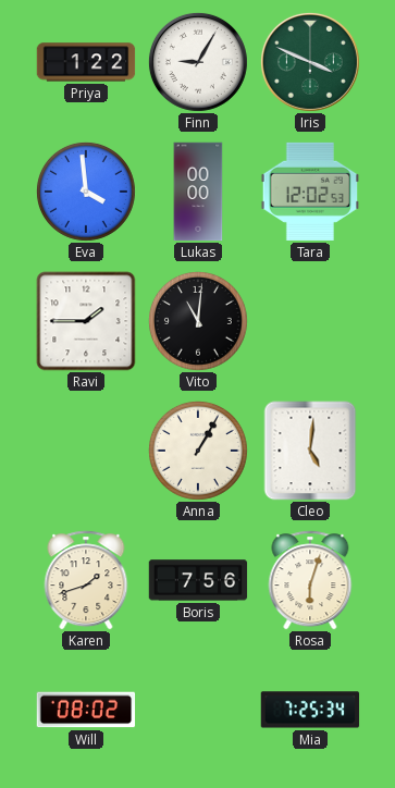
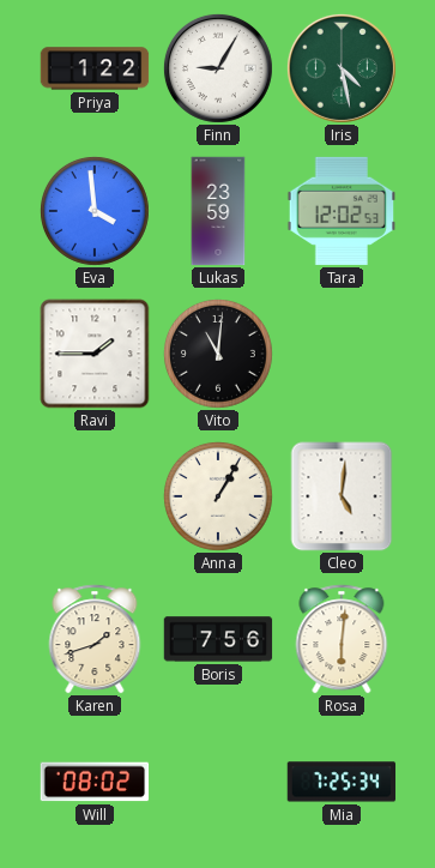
Iris: 3:49 -> 4:28
Lukas: 00:00 -> 23:59
Rosa: 6:03 -> 6:01
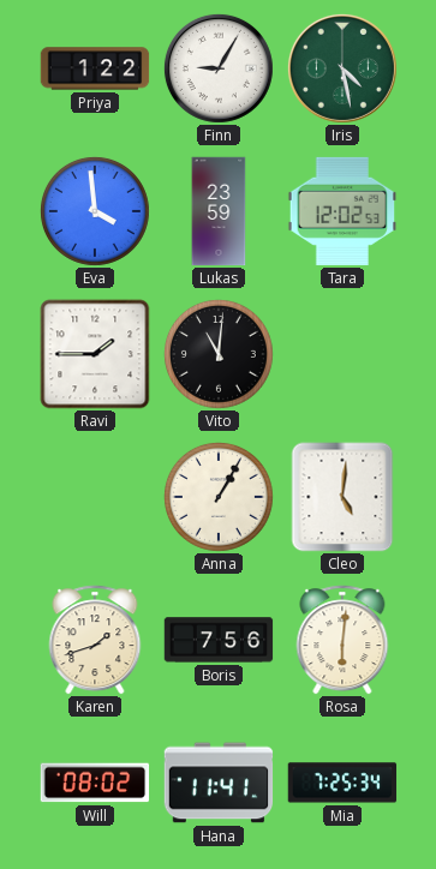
Hana: none -> 11:41
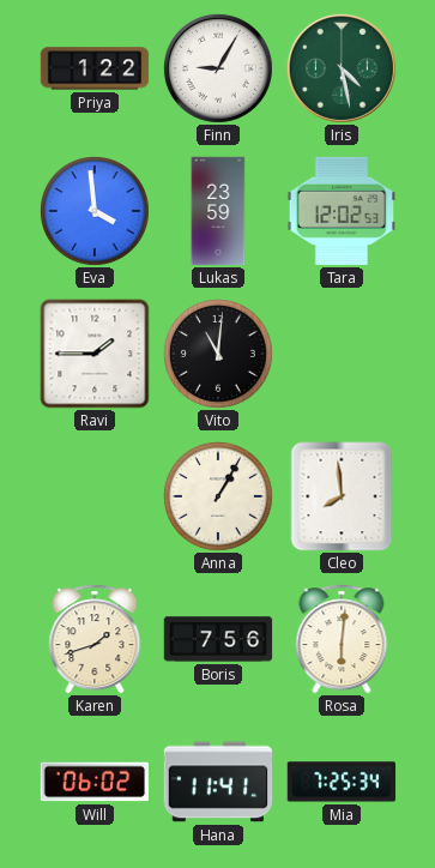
Cleo: 5:01 -> 7:59
Will: 08:02 -> 06:02
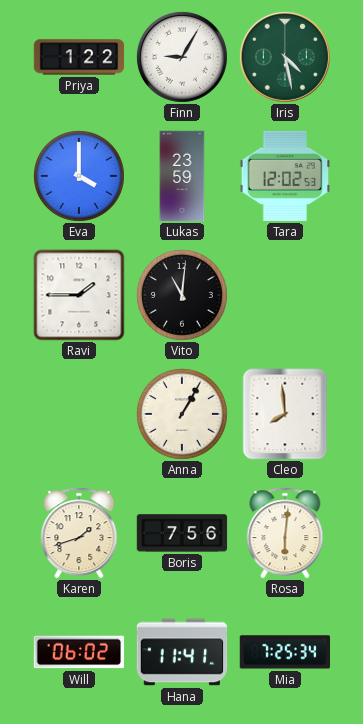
Eva: 3:59 -> 4:00
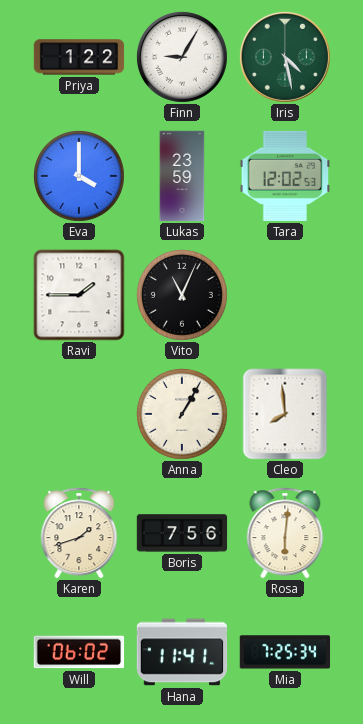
Vito: 11:01 -> 11:04
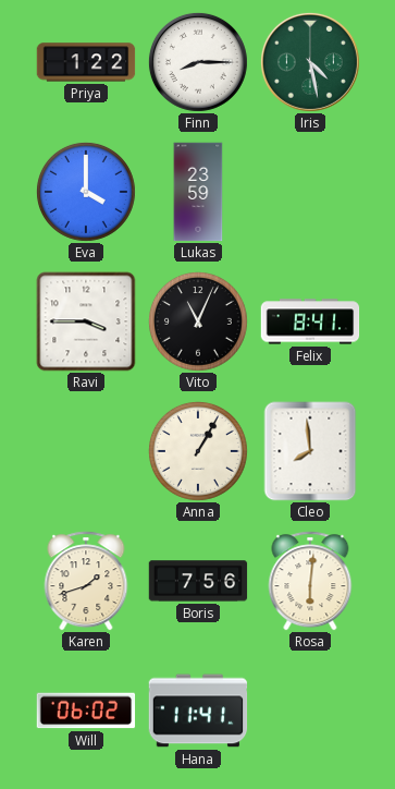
Finn: 9:05 -> 8:15
Tara: 12:02 -> none
Ravi: 1:45 -> 3:45
Felix: none -> 8:41
Mia: 7:25 -> none
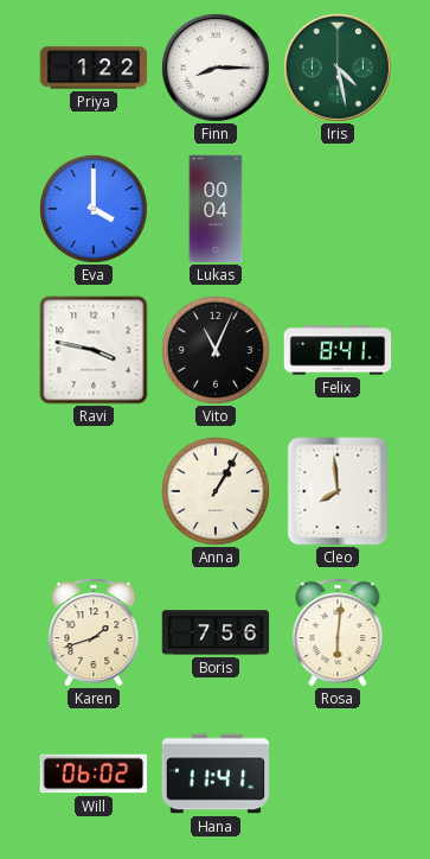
Lukas: 23:59 -> 00:04
Ravi: 3:45 -> 3:47
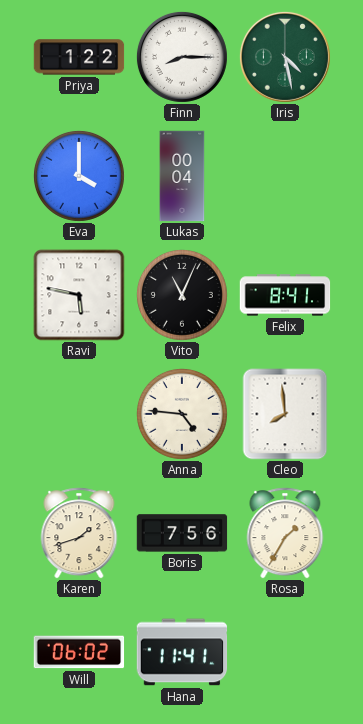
Ravi: 3:47 -> 5:47
Anna: 1:05 -> 4:46
Rosa: 6:01 -> 1:35
